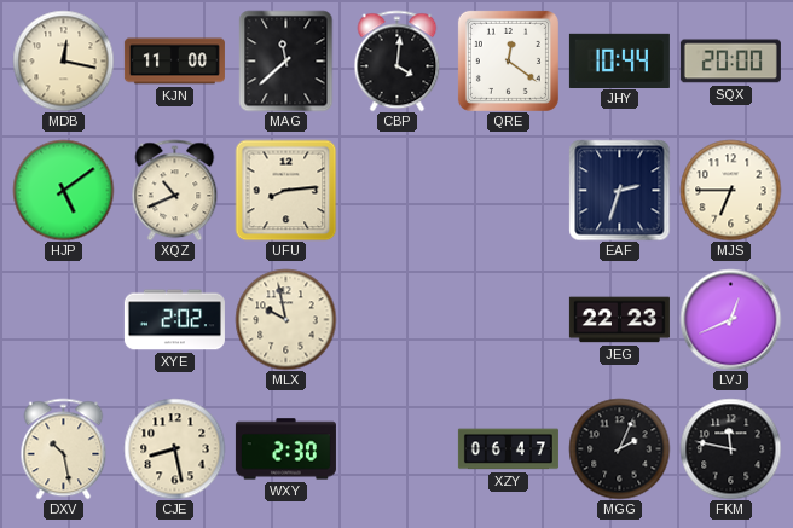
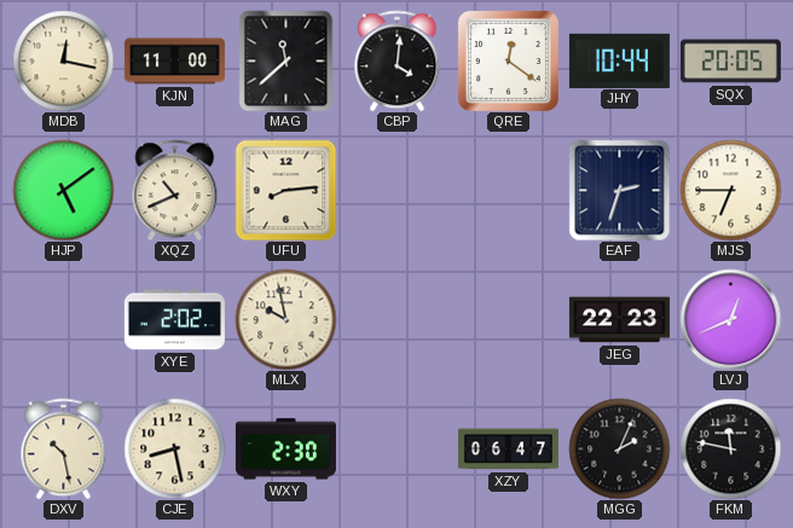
SQX: 20:00 -> 20:05
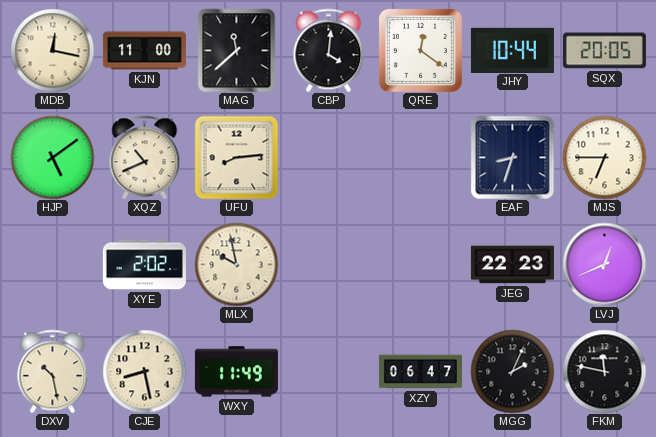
EAF: 2:33 -> 8:33
WXY: 2:30 -> 11:49
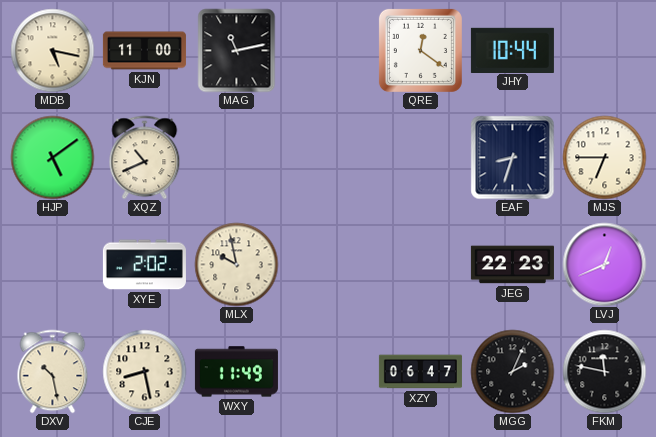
MDB: 12:17 -> 5:17
MAG: 11:38 -> 11:13
CBP: 4:01 -> none
SQX: 20:05 -> none
UFU: 8:14 -> none
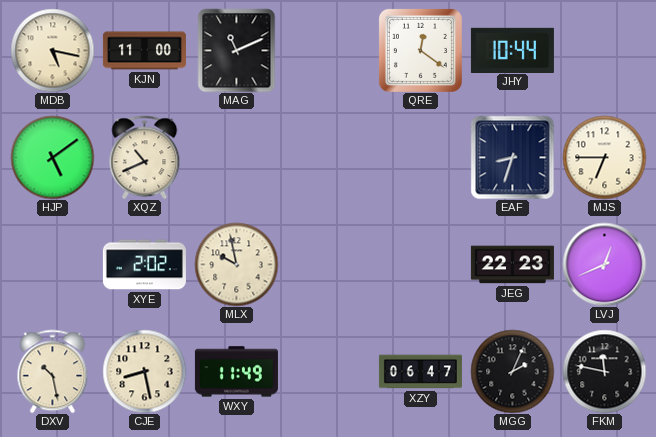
MAG: 11:13 -> 11:11
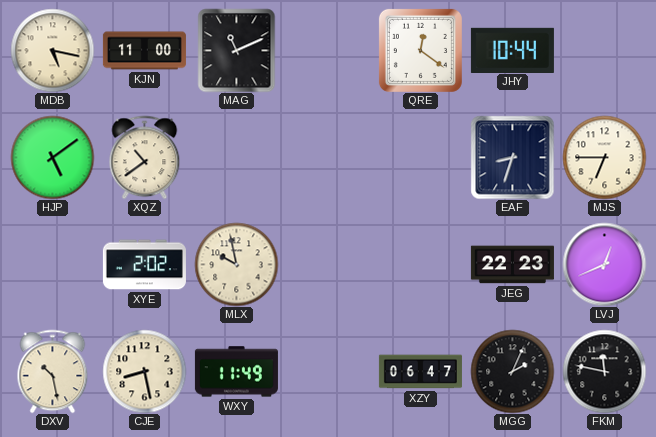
XQZ: 10:41 -> 10:39
